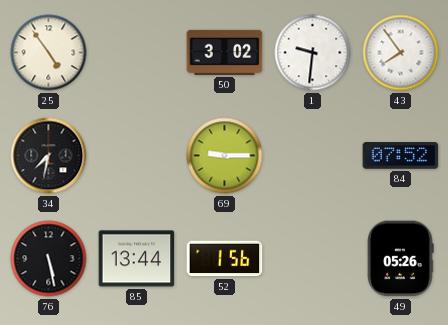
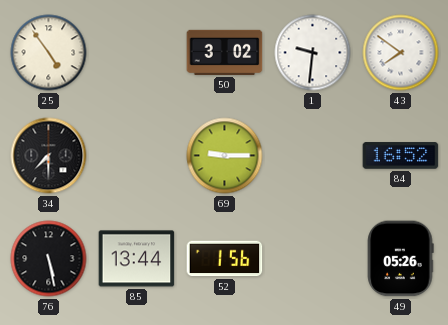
43: 7:54 -> 7:51
34: 7:32 -> 7:30
84: 07:52 -> 16:52
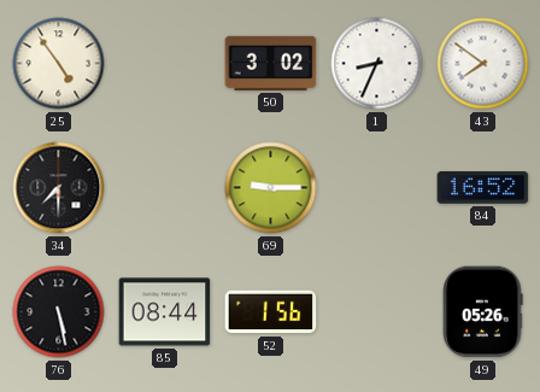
1: 9:31 -> 8:34
85: 13:44 -> 08:44
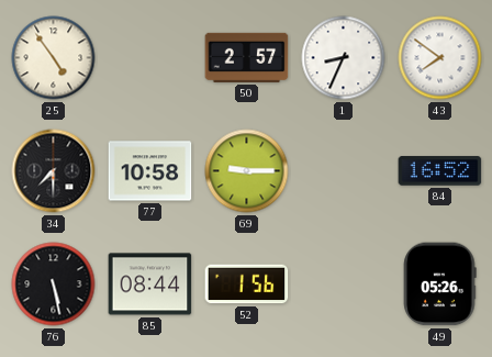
50: 3:02 -> 2:57
77: none -> 10:58
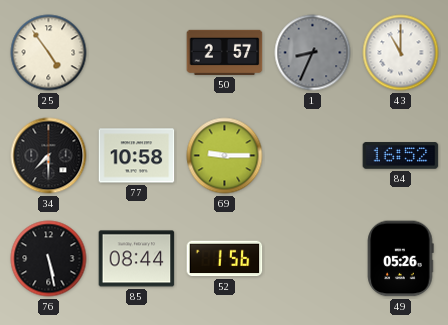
1 dial: white -> grey
43: 7:51 -> 11:00
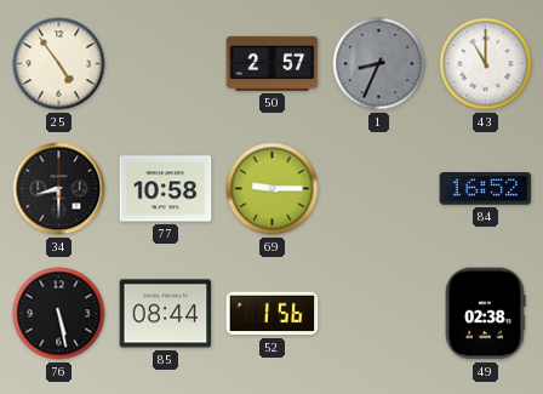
34: 7:30 -> 8:30
49: 05:26 -> 02:38
